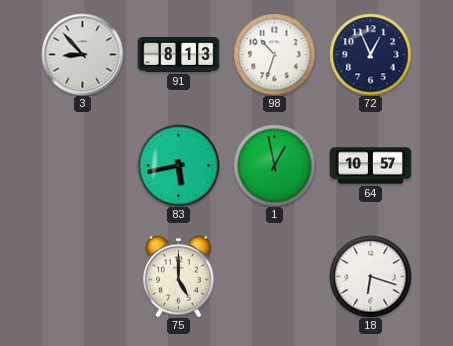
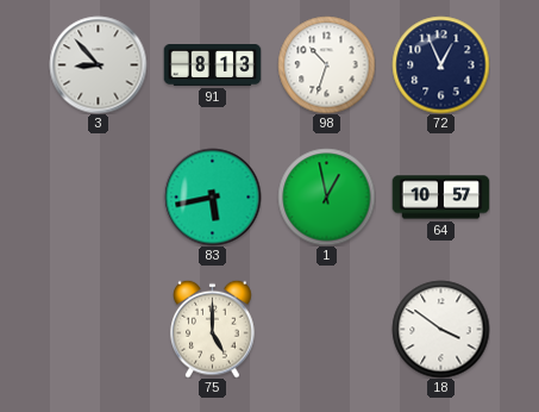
18: 6:18 -> 3:51
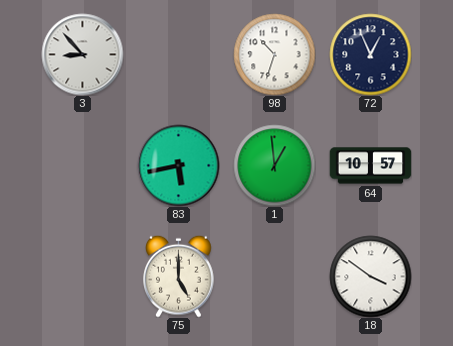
91: 8:13 -> none
1: 12:58 -> 12:59
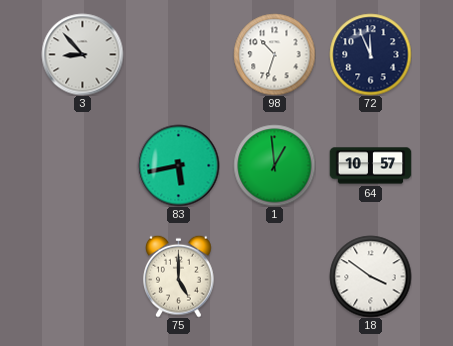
72: 12:56 -> 11:56
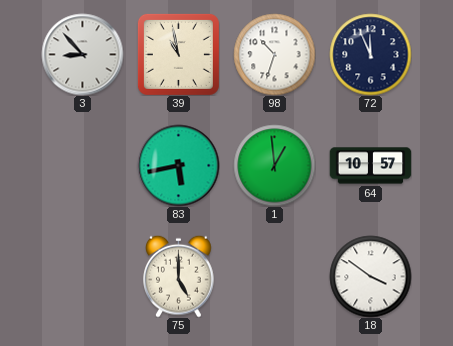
39: none -> 10:58
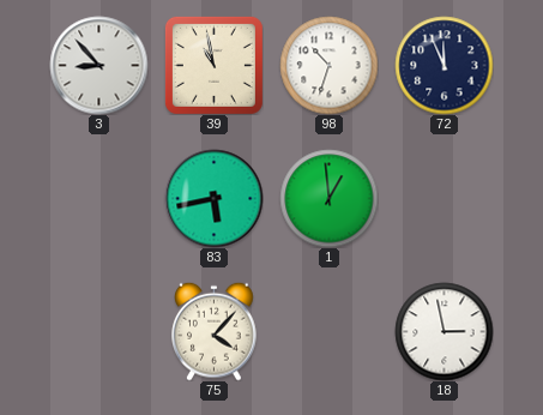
64: 10:57 -> none
75: 5:00 -> 4:07
18: 3:51 -> 2:58
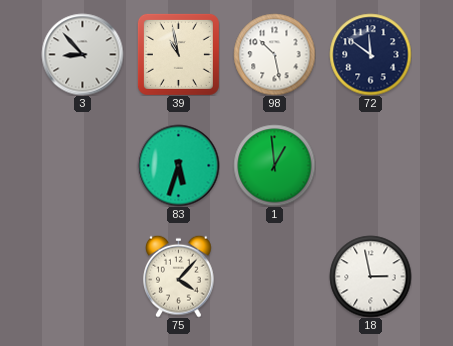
98: 10:33 -> 10:28
72: 11:56 -> 11:51
83: 5:43 -> 5:33
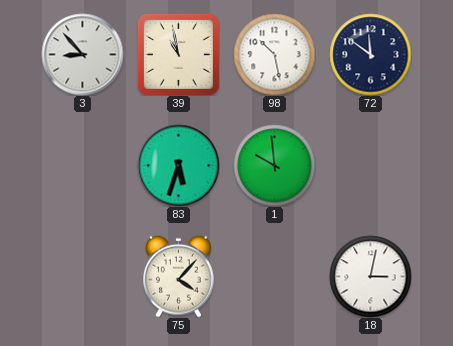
1: 12:59 -> 9:59
18: 2:58 -> 3:02
